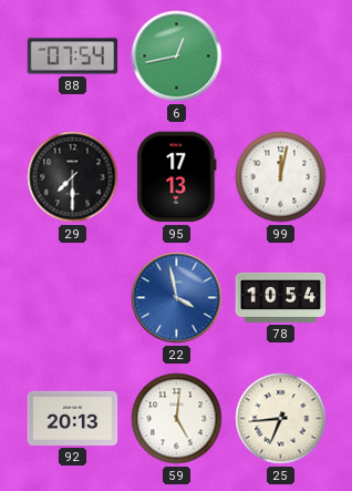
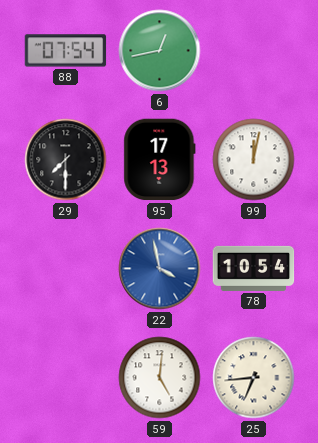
92: 20:13 -> none
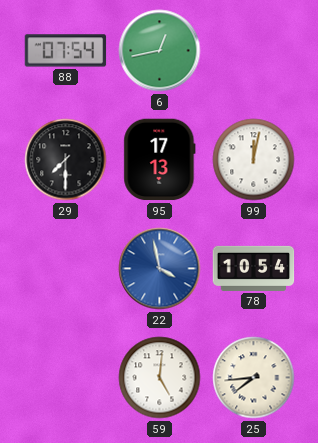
25: 6:44 -> 7:44
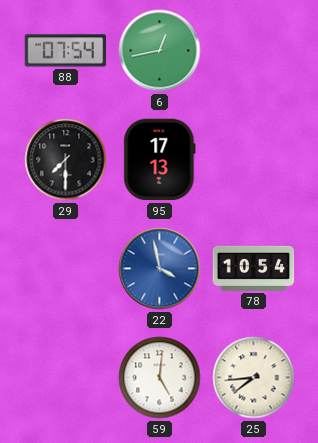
99: 12:02 -> none
